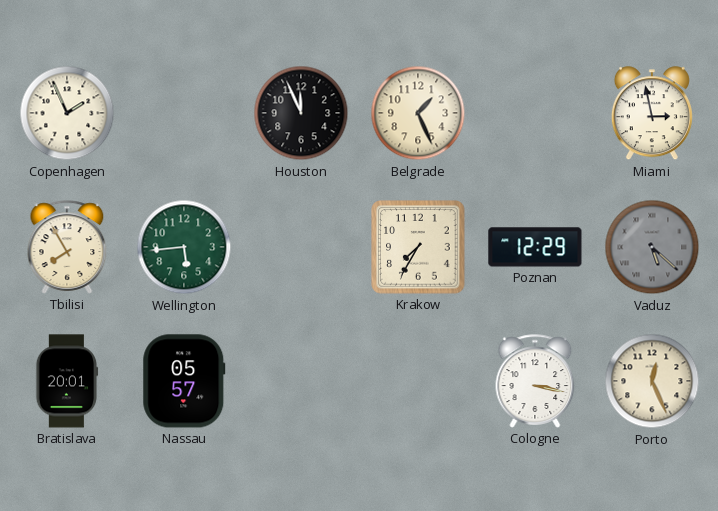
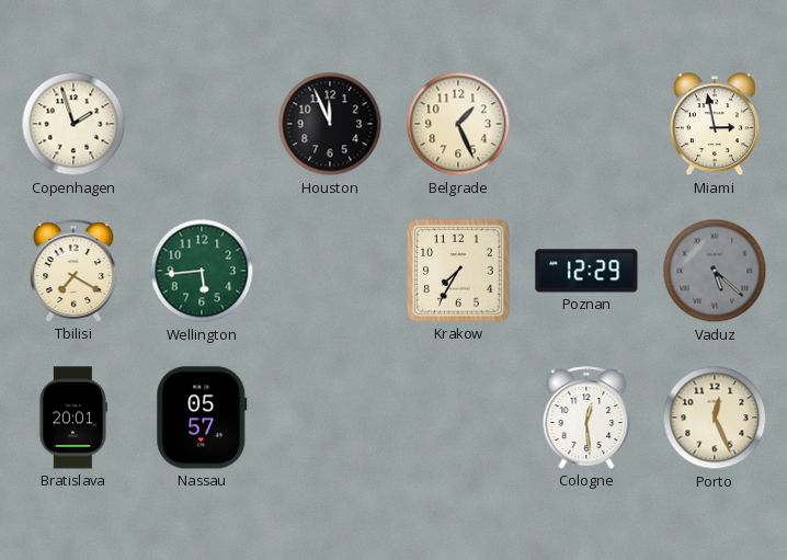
Copenhagen: 1:56 -> 1:57
Tbilisi: 7:55 -> 7:20
Cologne: 3:17 -> 12:29
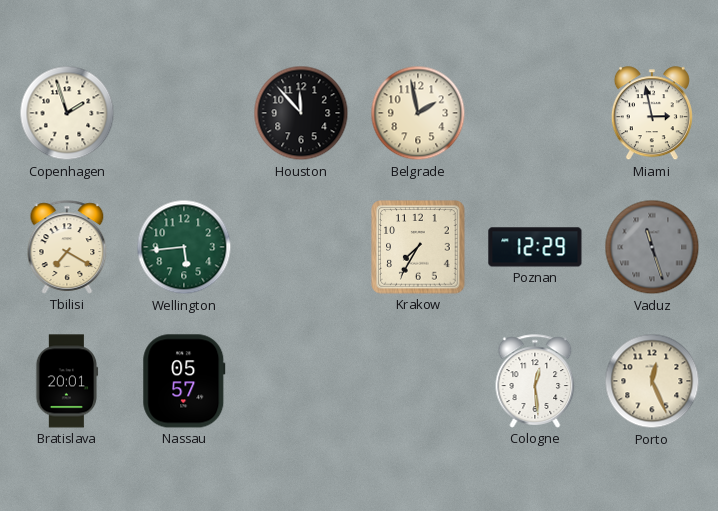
Houston: 11:56 -> 11:53
Belgrade: 1:26 -> 1:58
Vaduz: 5:22 -> 11:27
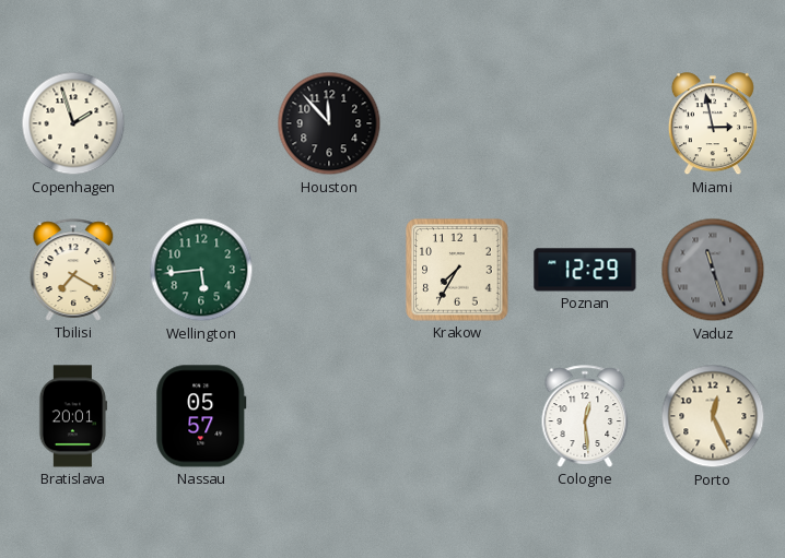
Belgrade: 1:58 -> none
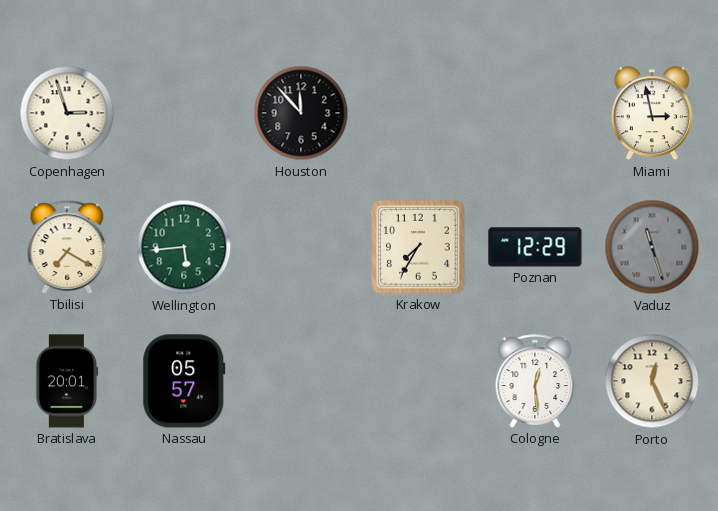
Copenhagen: 1:57 -> 2:57
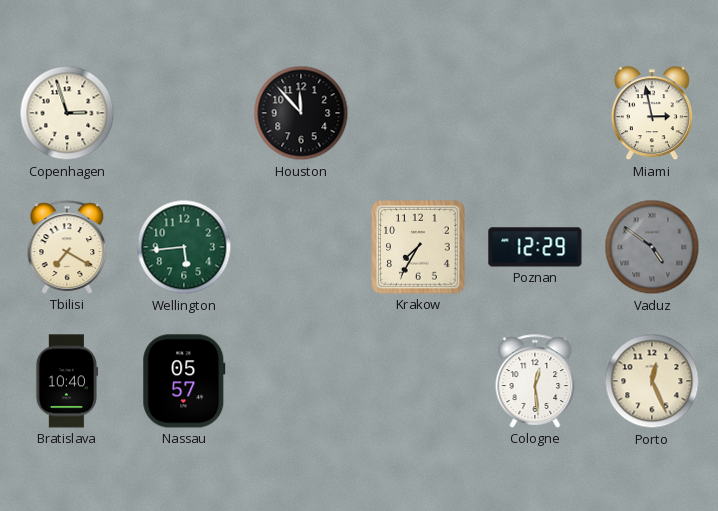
Vaduz: 11:27 -> 4:51
Bratislava: 20:01 -> 10:40
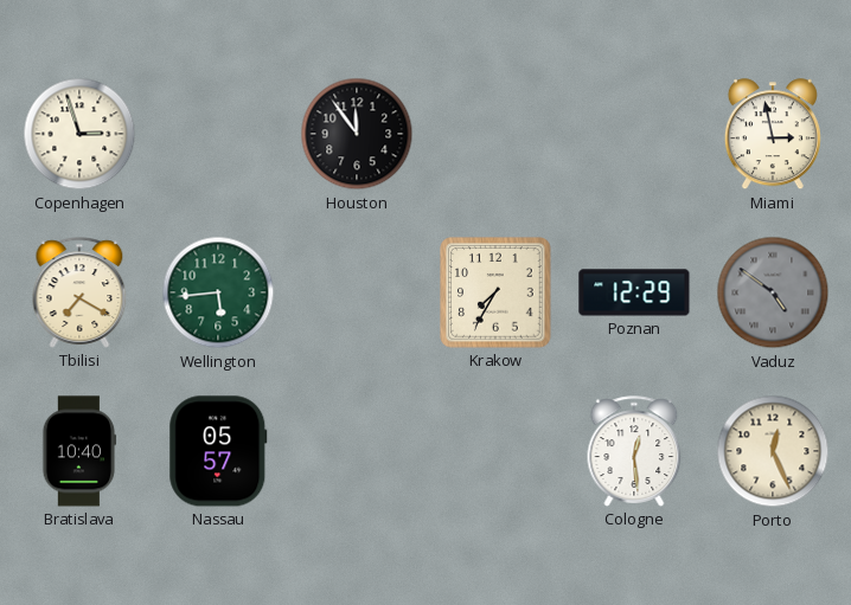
Houston: 11:53 -> 11:54
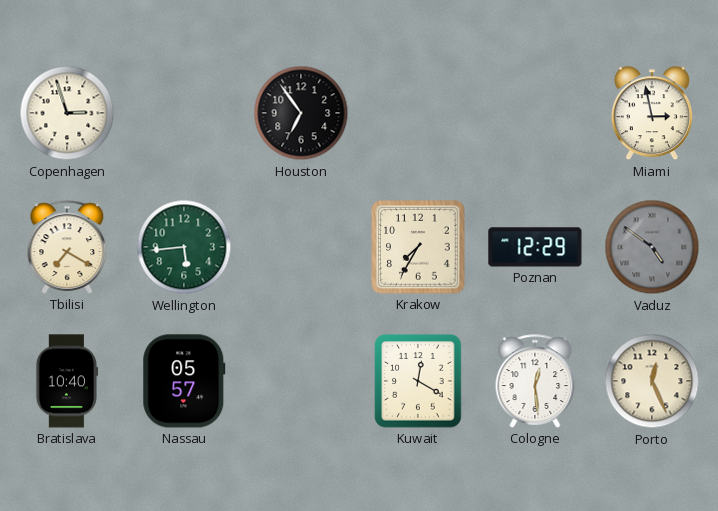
Houston: 11:54 -> 6:54
Kuwait: none -> 12:20
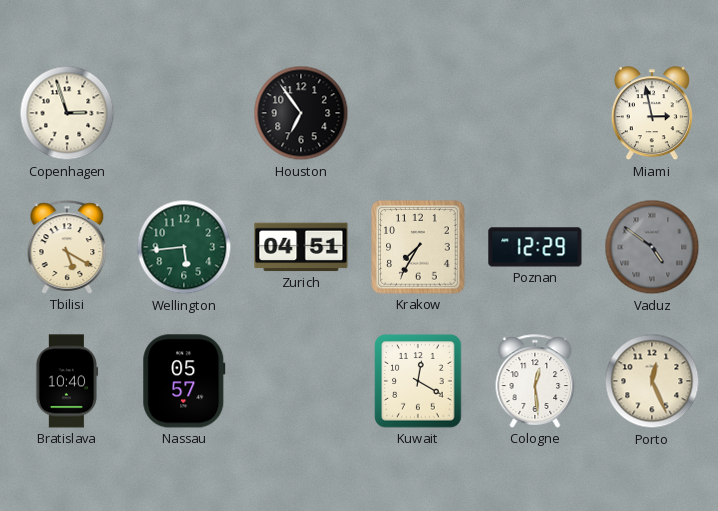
Tbilisi: 7:20 -> 5:20
Zurich: none -> 04:51
